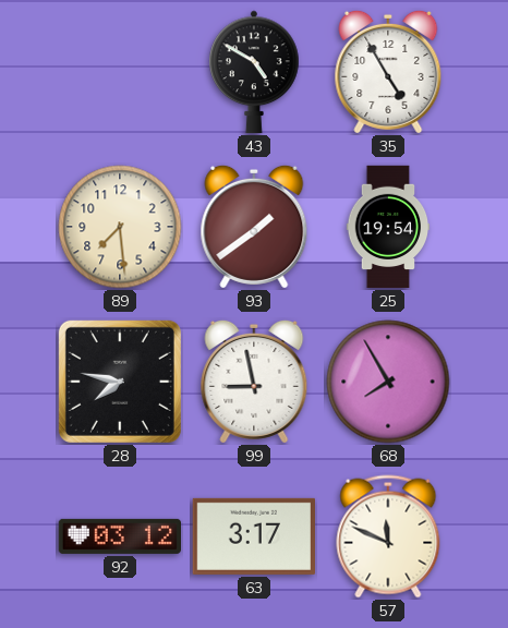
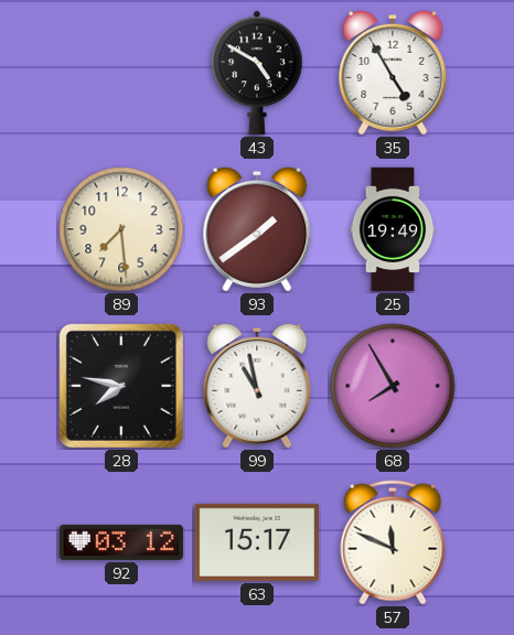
25: 19:54 -> 19:49
99: 8:58 -> 10:58
63: 3:17 -> 15:17
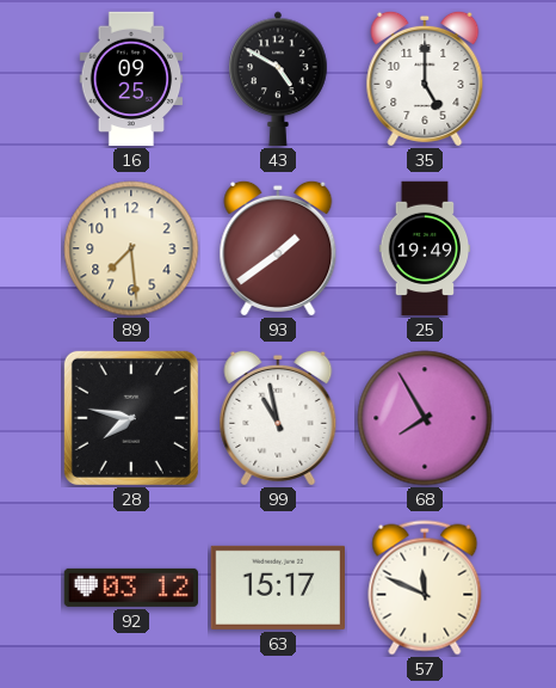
16: none -> 09:25
35: 4:55 -> 5:00
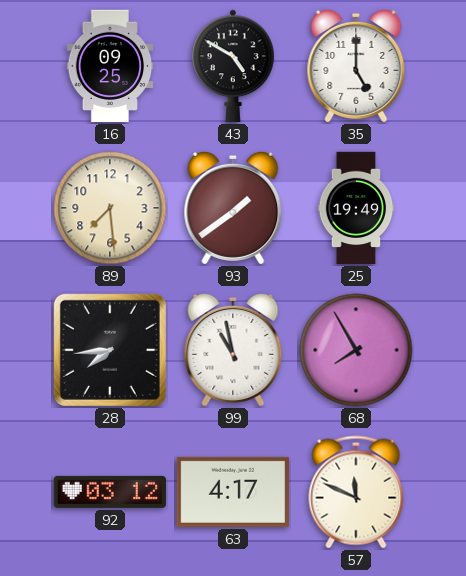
28: 7:47 -> 7:44
63: 15:17 -> 4:17
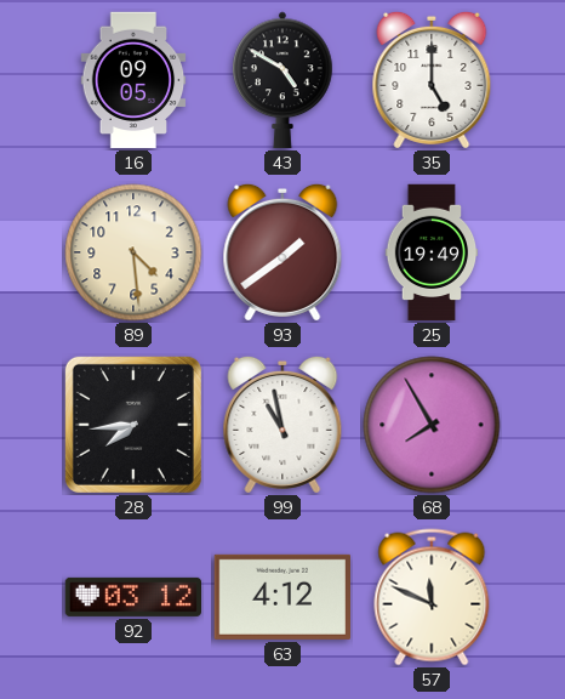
16: 09:25 -> 09:05
89: 7:29 -> 4:29
63: 4:17 -> 4:12
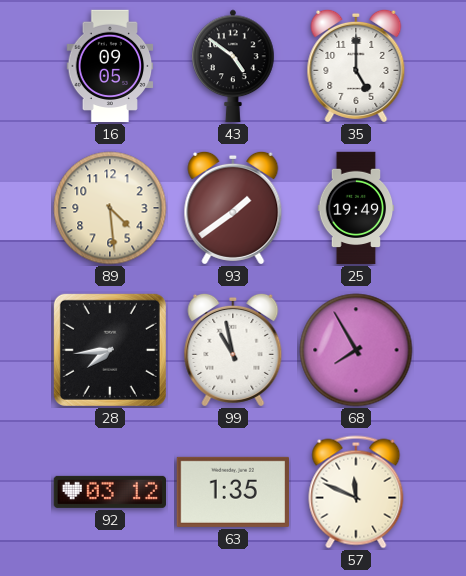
43: 4:50 -> 4:51
63: 4:12 -> 1:35
